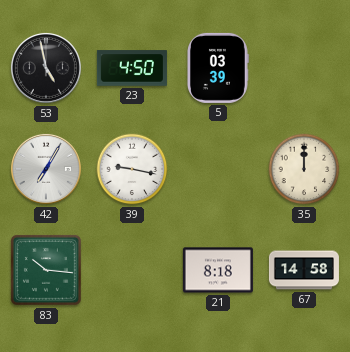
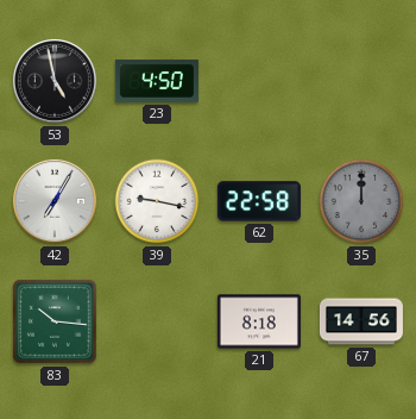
5: 03:39 -> none
62: none -> 22:58
35 dial: cream -> grey
67: 14:58 -> 14:56
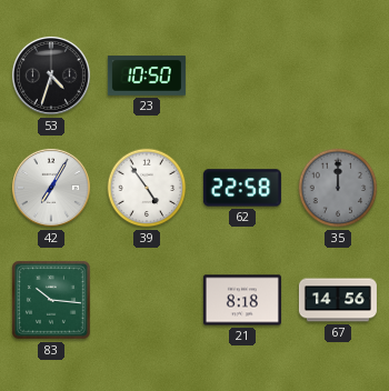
53: 4:58 -> 4:33
23: 4:50 -> 10:50
39: 9:17 -> 4:54
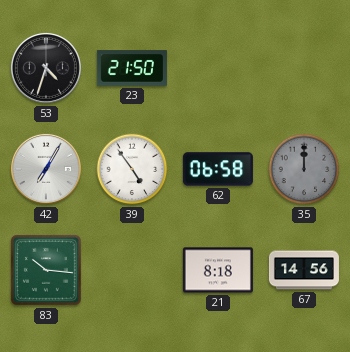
23: 10:50 -> 21:50
62: 22:58 -> 06:58
